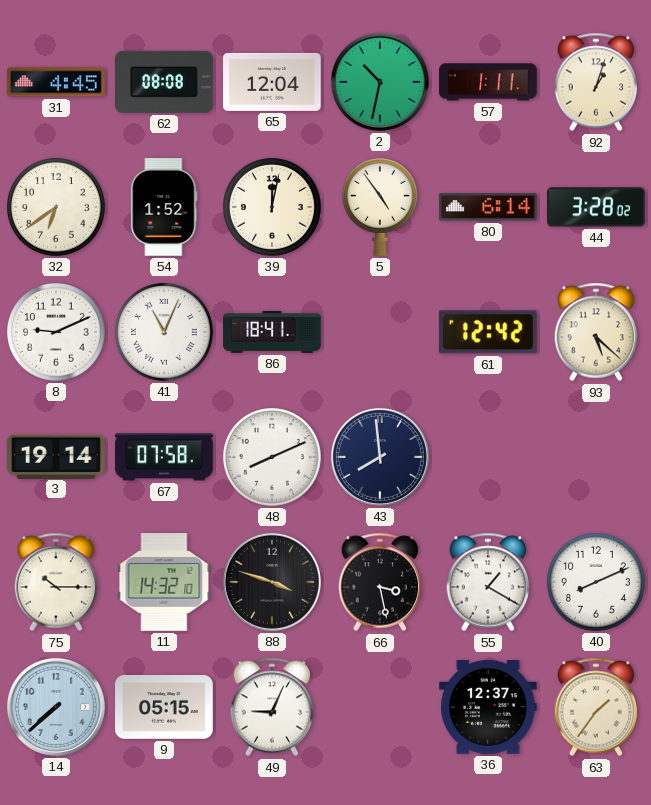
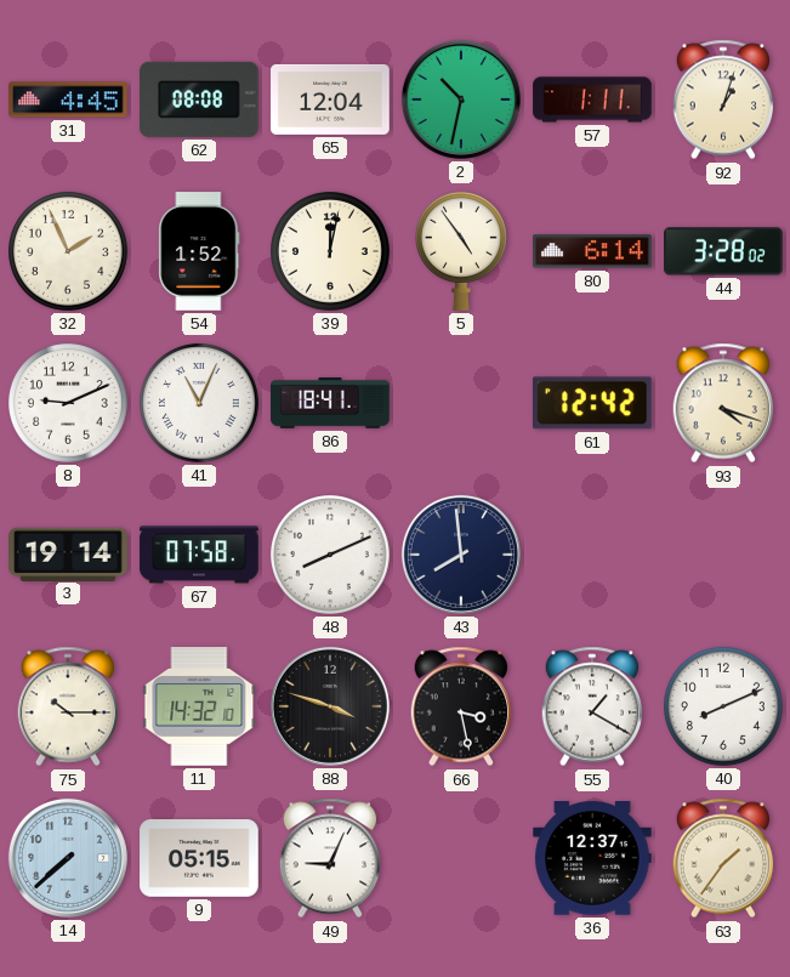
32: 6:39 -> 1:56
93: 5:22 -> 4:18
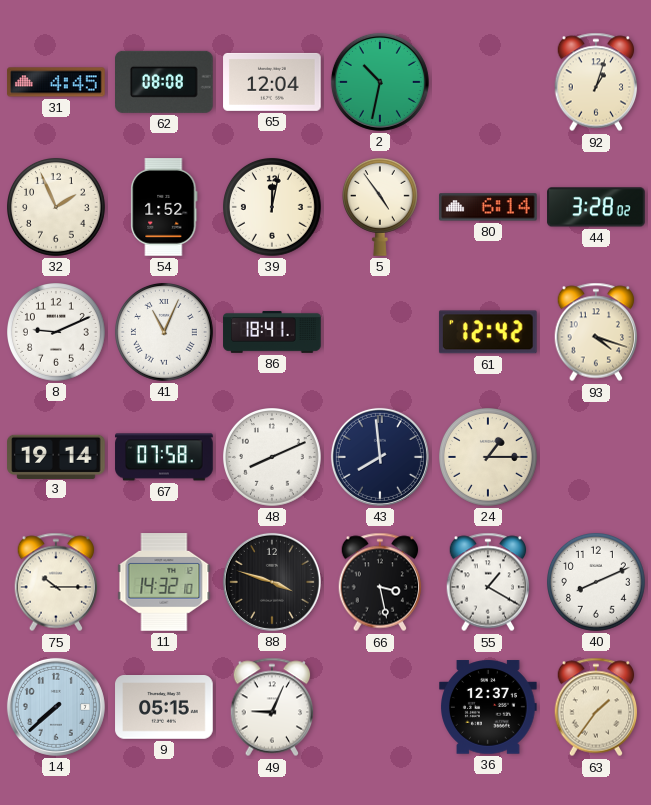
57: 1:11 -> none
24: none -> 1:15
